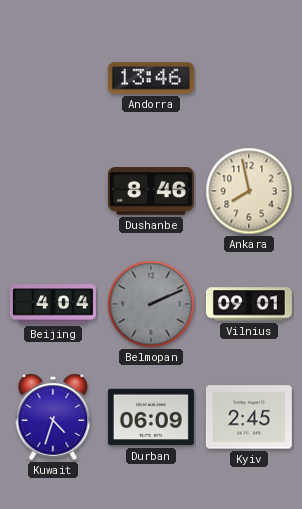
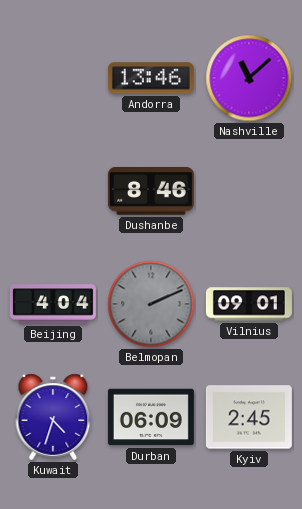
Nashville: none -> 11:08
Ankara: 7:58 -> none
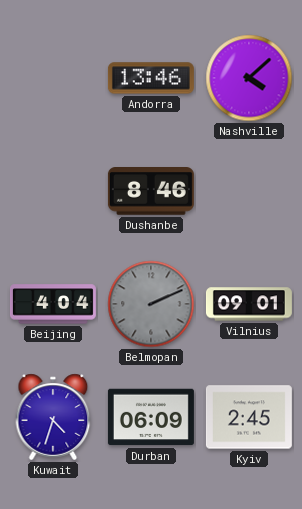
Nashville: 11:08 -> 4:08
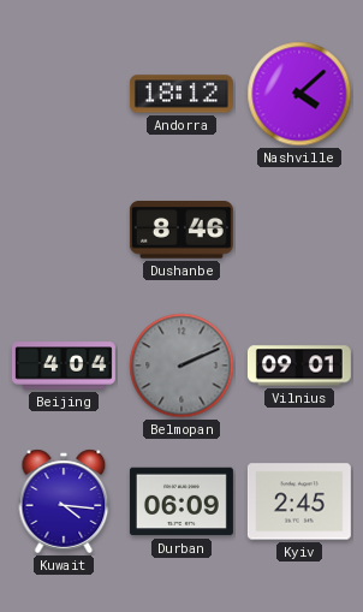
Andorra: 13:46 -> 18:12
Kuwait: 4:33 -> 4:16
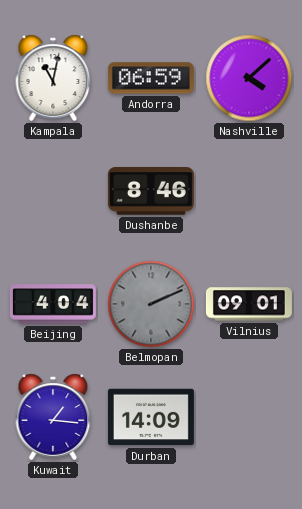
Kampala: none -> 11:02
Andorra: 18:12 -> 06:59
Kuwait: 4:16 -> 1:16
Durban: 06:09 -> 14:09
Kyiv: 2:45 -> none
